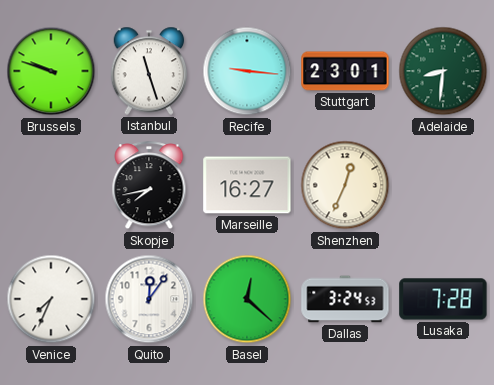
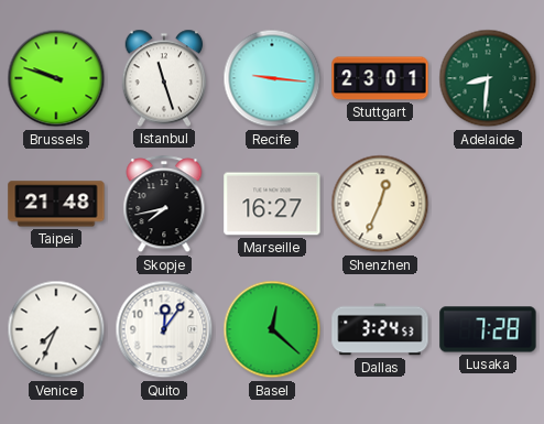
Taipei: none -> 21:48
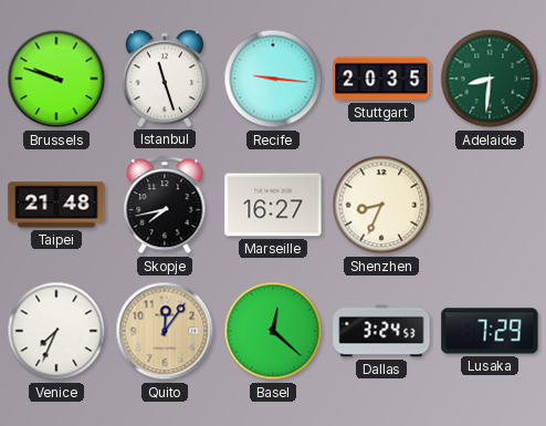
Stuttgart: 23:01 -> 20:35
Shenzhen: 12:34 -> 8:34
Quito dial: white -> champagne
Lusaka: 7:28 -> 7:29
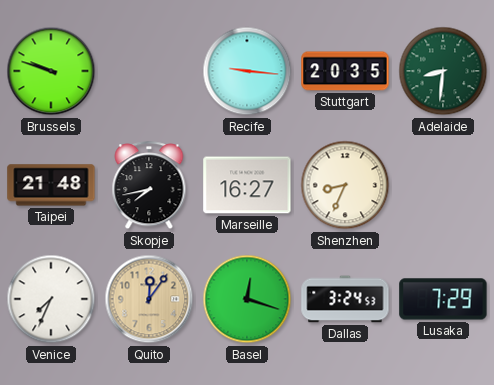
Istanbul: 11:27 -> none
Basel: 12:22 -> 12:18
